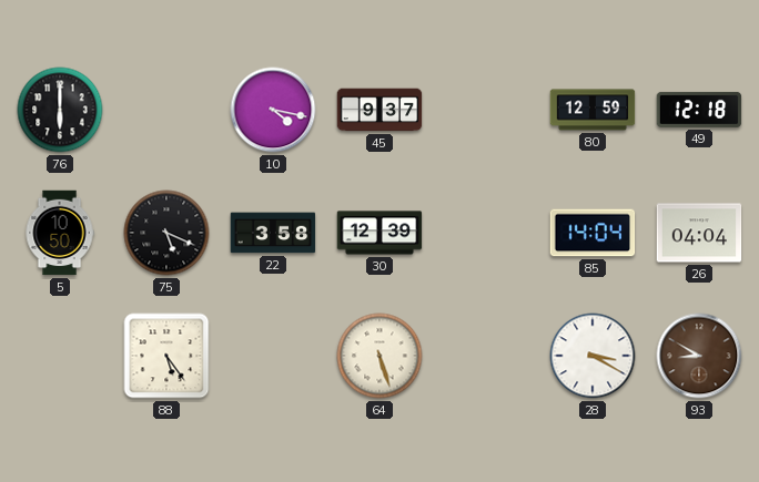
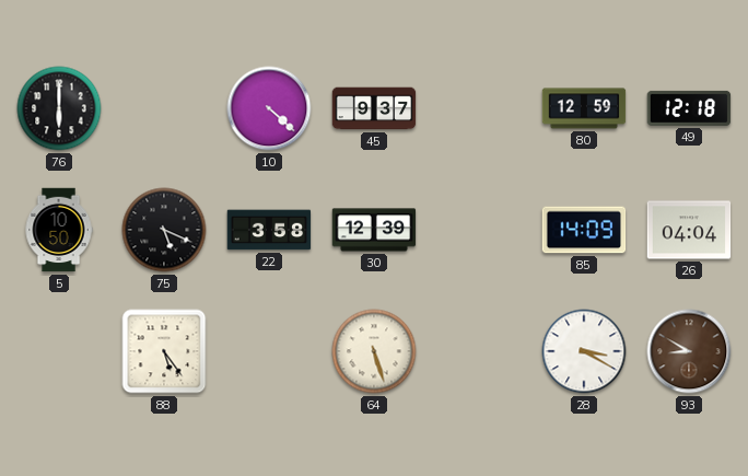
10: 4:17 -> 4:22
85: 14:04 -> 14:09
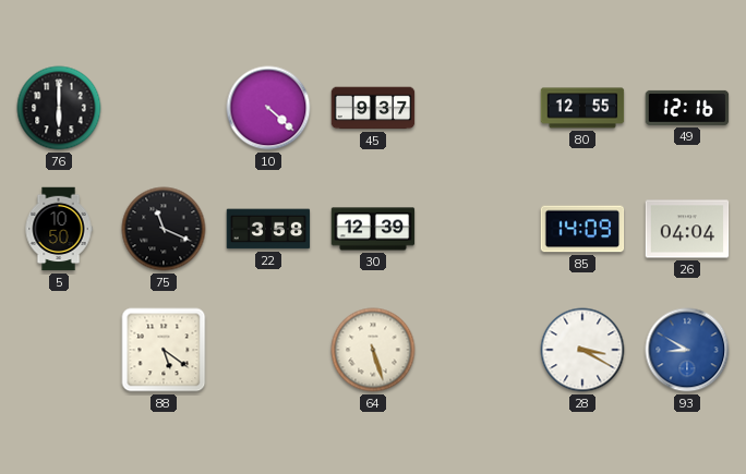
80: 12:59 -> 12:55
49: 12:18 -> 12:16
75: 5:19 -> 11:19
88: 5:24 -> 5:21
93 dial: brown -> blue
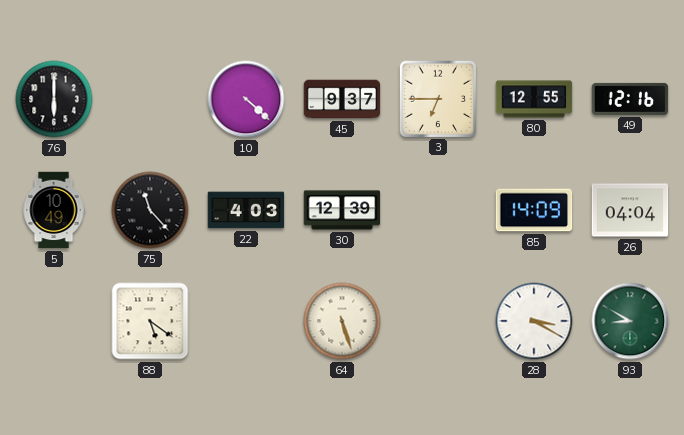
3: none -> 6:45
5: 10:50 -> 10:49
75: 11:19 -> 11:23
22: 3:58 -> 4:03
93 dial: blue -> green
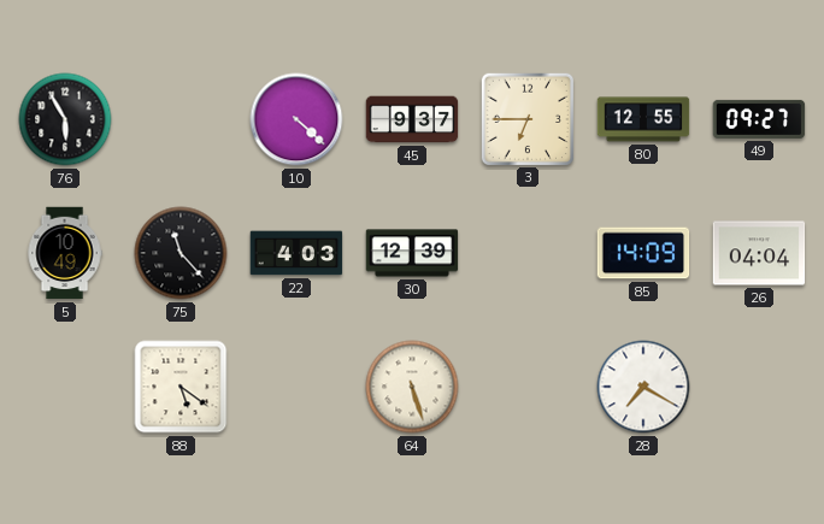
76: 6:00 -> 5:55
49: 12:16 -> 09:27
28: 3:20 -> 7:20
93: 8:50 -> none
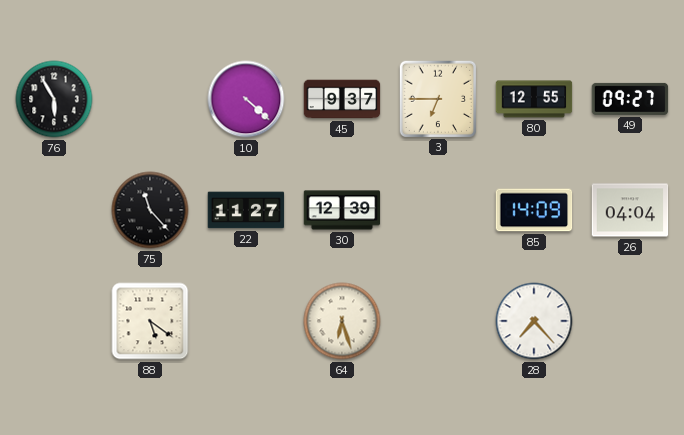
5: 10:49 -> none
22: 4:03 -> 11:27
64: 5:27 -> 6:27
28: 7:20 -> 7:23
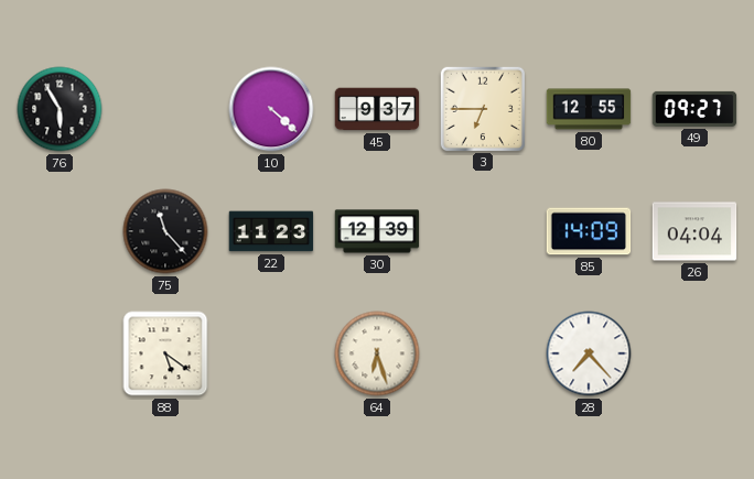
22: 11:27 -> 11:23
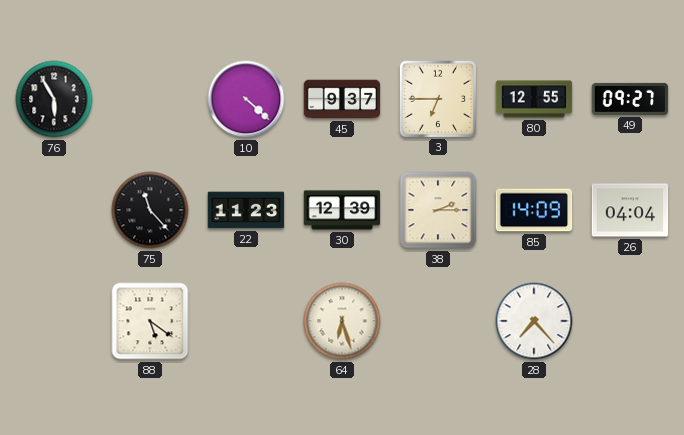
38: none -> 2:15
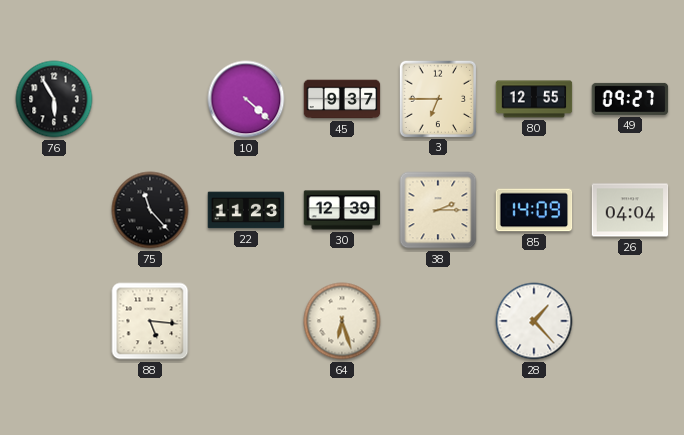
88: 5:21 -> 5:16
28: 7:23 -> 1:23
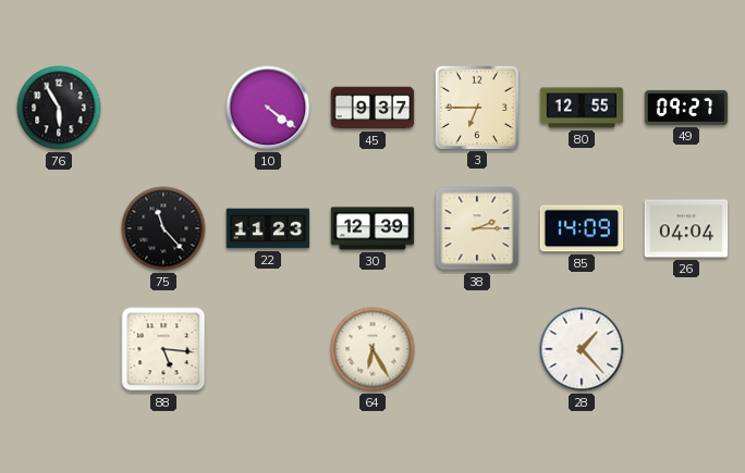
10: 4:22 -> 4:21
64: 6:27 -> 6:25
